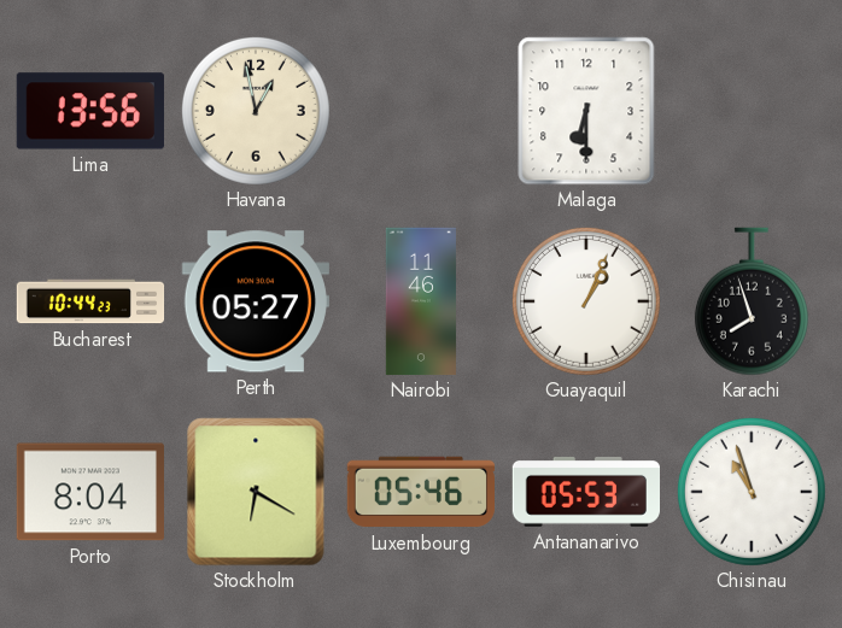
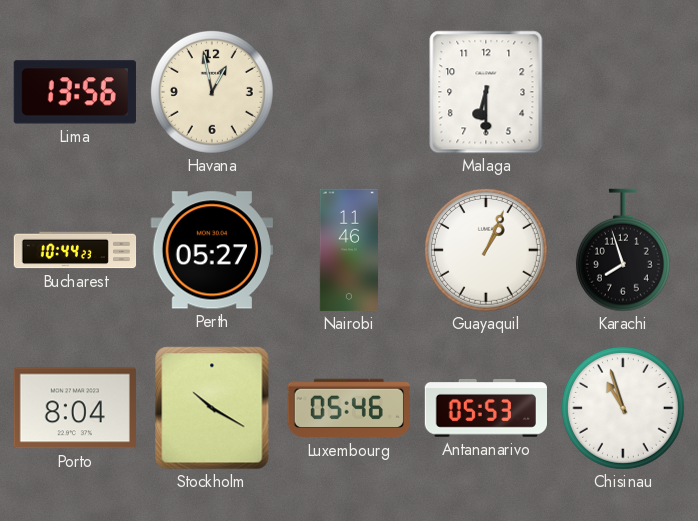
Stockholm: 6:20 -> 10:20
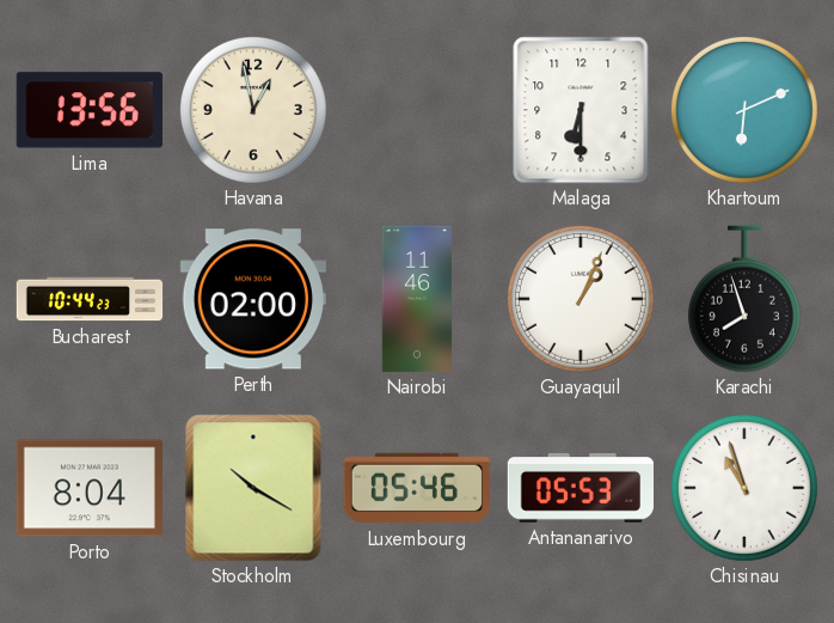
Khartoum: none -> 6:11
Perth: 05:27 -> 02:00
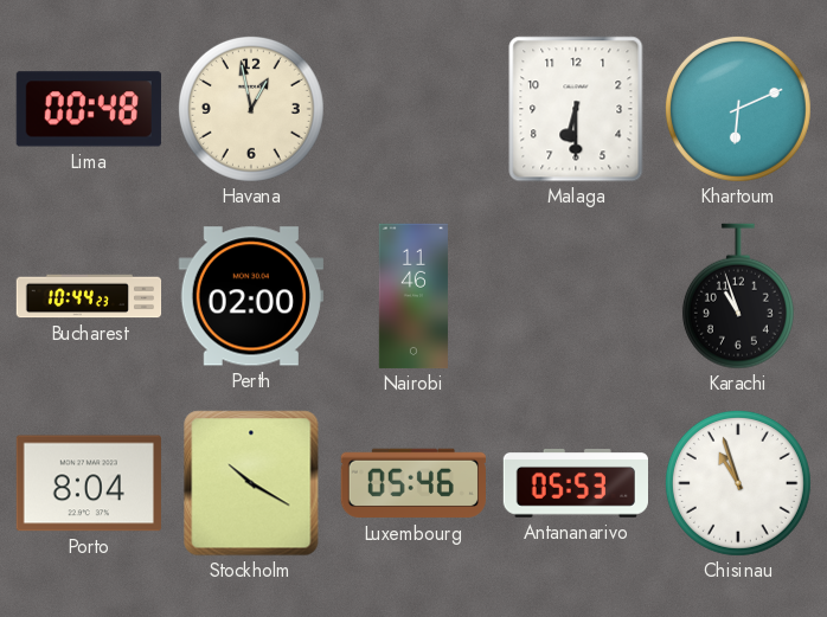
Lima: 13:56 -> 00:48
Guayaquil: 1:04 -> none
Karachi: 7:57 -> 10:57
